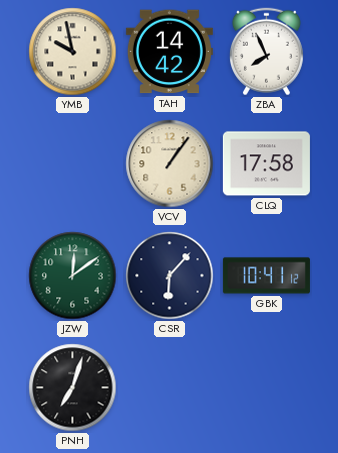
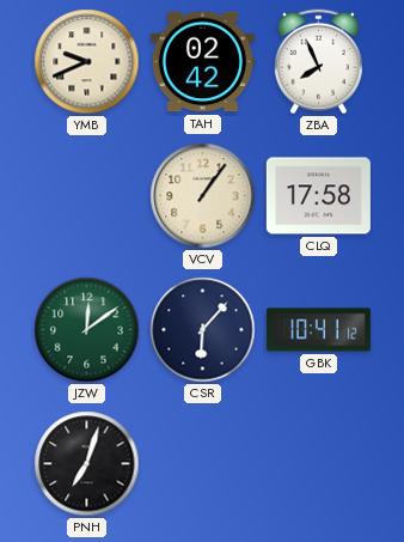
YMB: 9:58 -> 9:41
TAH: 14:42 -> 02:42
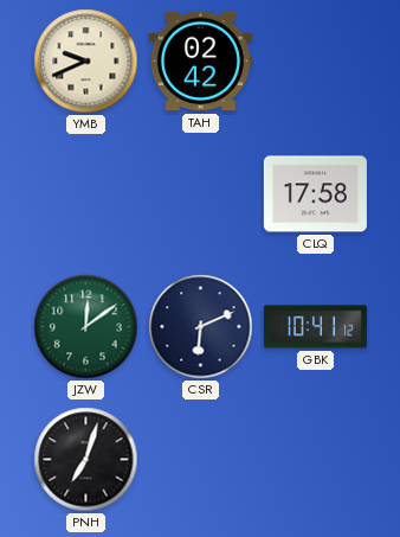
ZBA: 7:56 -> none
VCV: 1:06 -> none
CSR: 6:07 -> 6:11
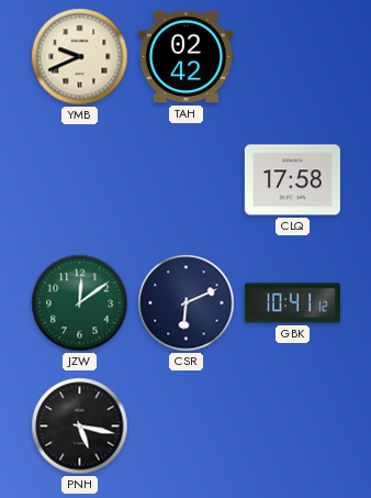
PNH: 7:03 -> 5:17
